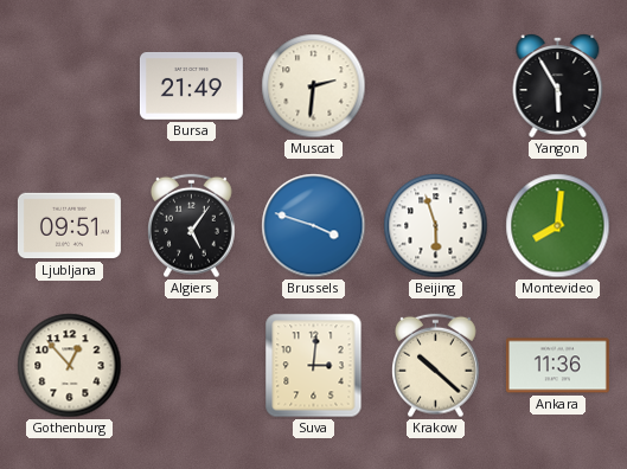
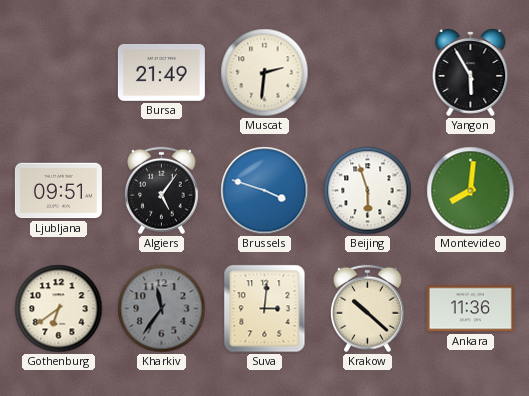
Gothenburg: 12:53 -> 6:39
Kharkiv: none -> 11:36
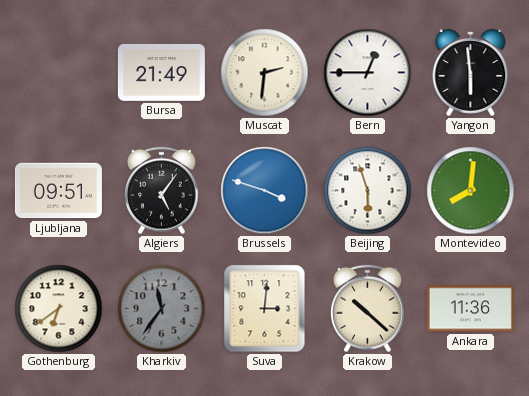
Bern: none -> 12:45
Yangon: 5:55 -> 5:59
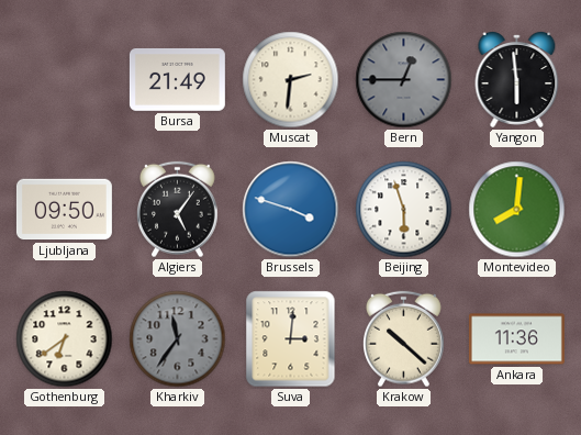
Bern dial: white -> grey
Ljubljana: 09:51 -> 09:50
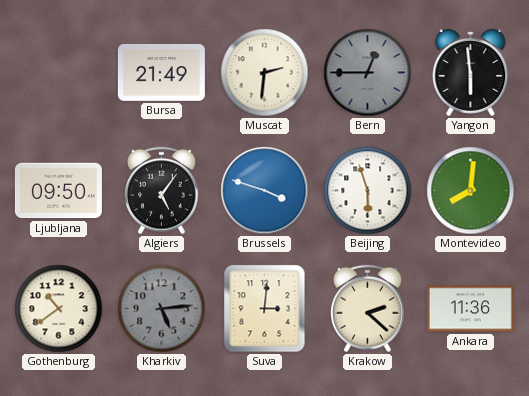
Gothenburg: 6:39 -> 10:39
Kharkiv: 11:36 -> 5:14
Krakow: 10:22 -> 2:22
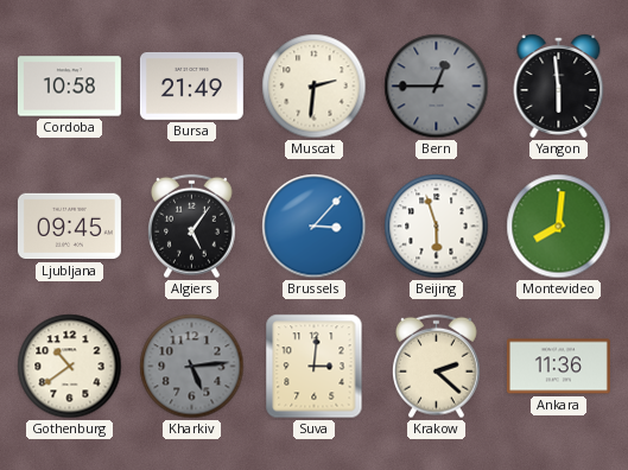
Cordoba: none -> 10:58
Ljubljana: 09:50 -> 09:45
Brussels: 3:48 -> 3:07
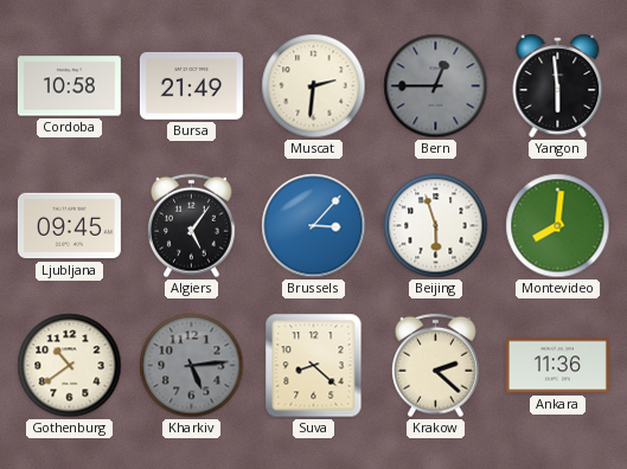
Suva: 3:01 -> 8:22
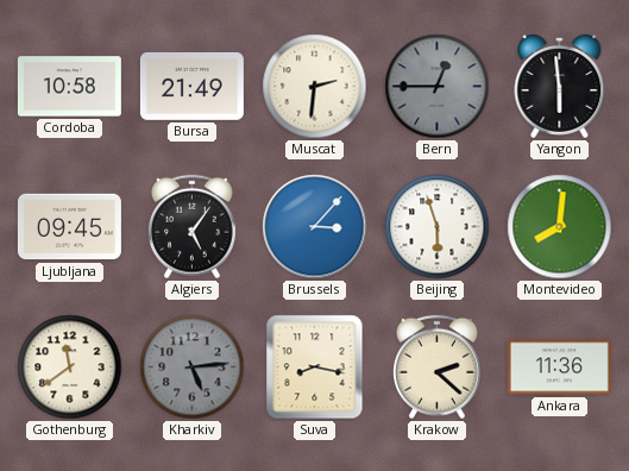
Gothenburg: 10:39 -> 11:39
Suva: 8:22 -> 8:17
